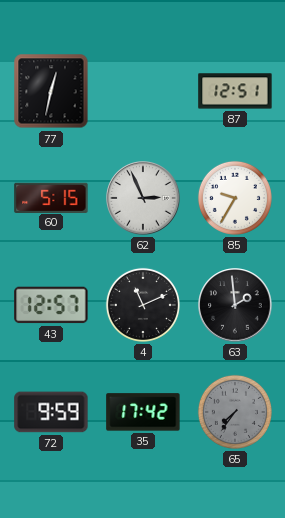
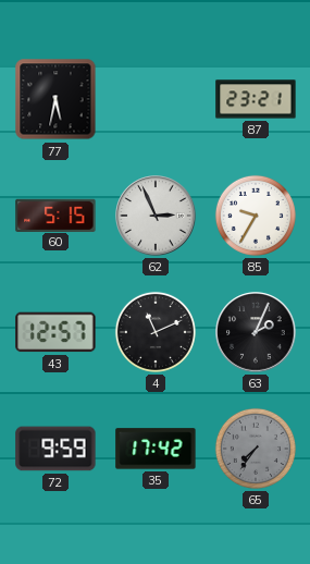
77: 12:32 -> 5:32
87: 12:51 -> 23:21
63: 1:59 -> 2:04
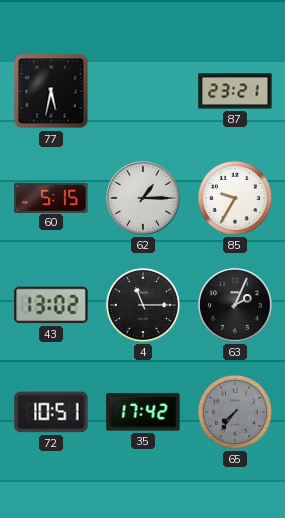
62: 2:56 -> 1:15
43: 12:57 -> 13:02
4: 11:11 -> 11:15
72: 9:59 -> 10:51
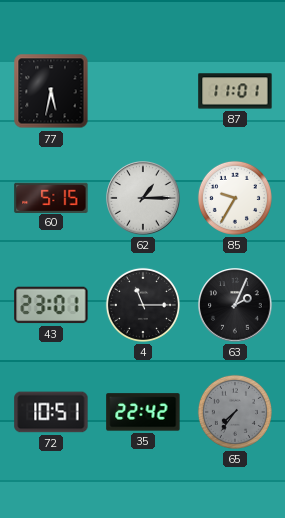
87: 23:21 -> 11:01
43: 13:02 -> 23:01
35: 17:42 -> 22:42
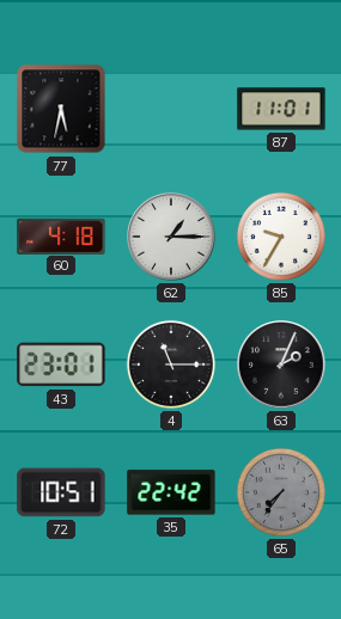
60: 5:15 -> 4:18
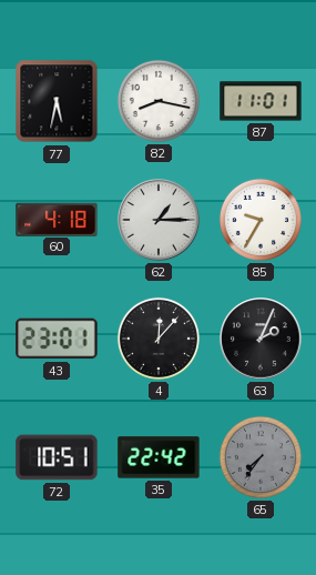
82: none -> 8:17
4: 11:15 -> 12:07
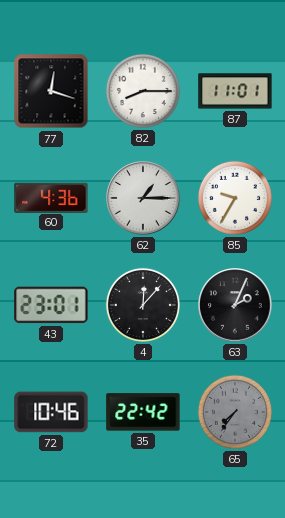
77: 5:32 -> 12:18
82: 8:17 -> 8:15
60: 4:18 -> 4:36
72: 10:51 -> 10:46
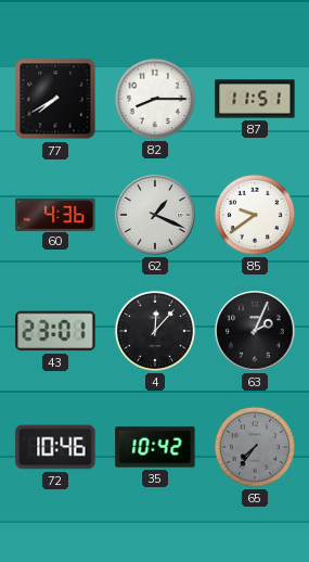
77: 12:18 -> 7:40
87: 11:01 -> 11:51
62: 1:15 -> 1:19
85: 9:35 -> 9:39
35: 22:42 -> 10:42
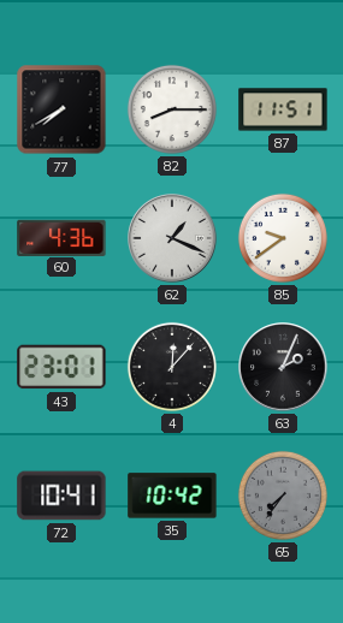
72: 10:46 -> 10:41
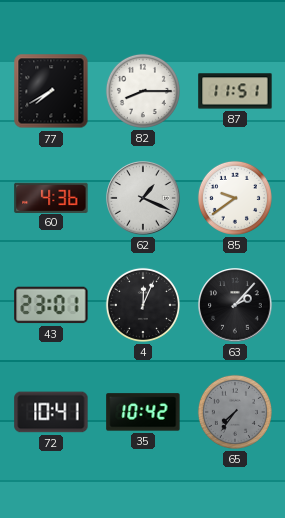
4: 12:07 -> 12:04
63: 2:04 -> 2:07
